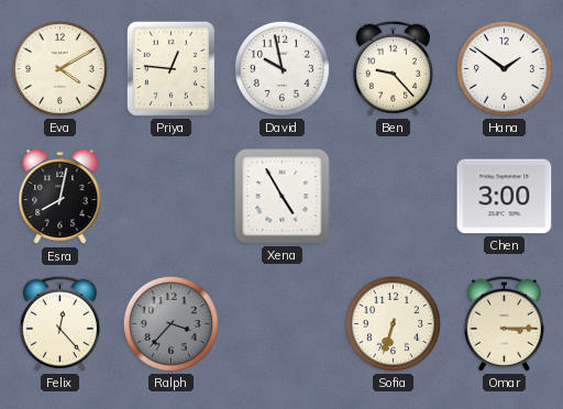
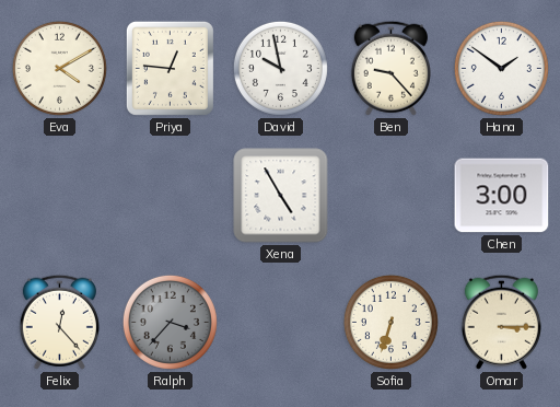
Esra: 8:02 -> none
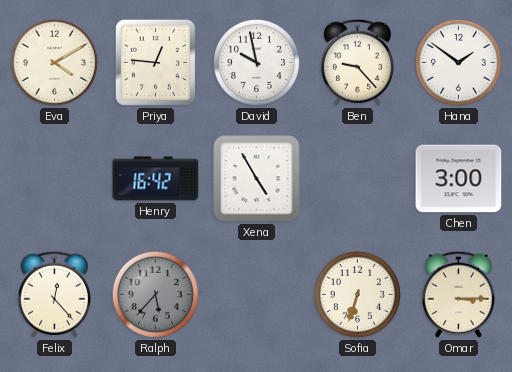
Henry: none -> 16:42
Ralph: 3:37 -> 5:37
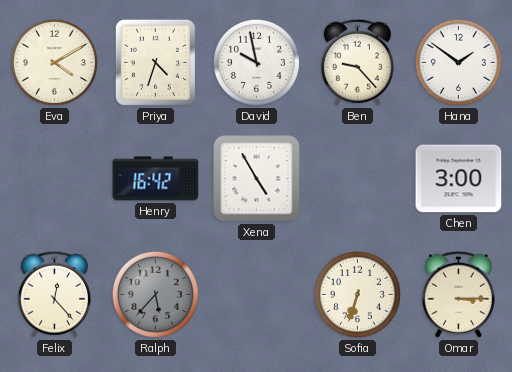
Priya: 12:46 -> 4:33
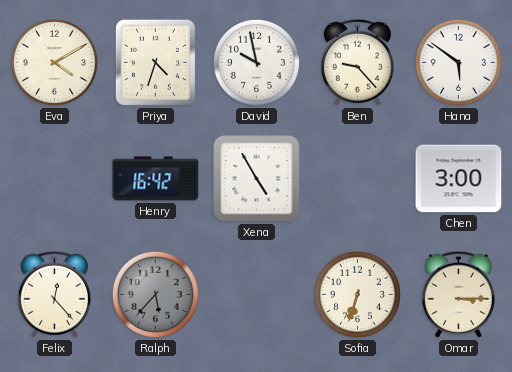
Hana: 1:51 -> 5:51
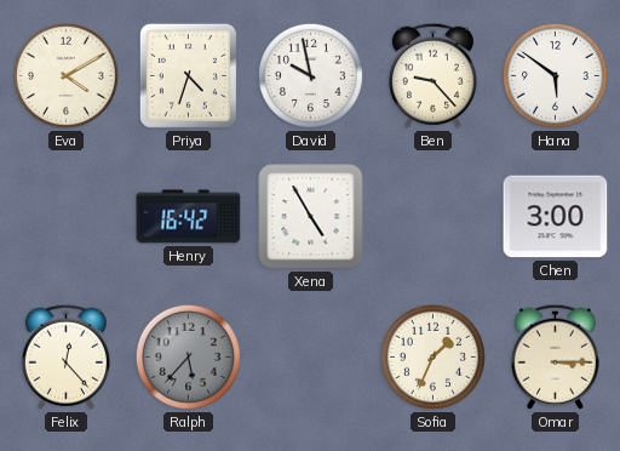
Sofia: 6:33 -> 1:34
